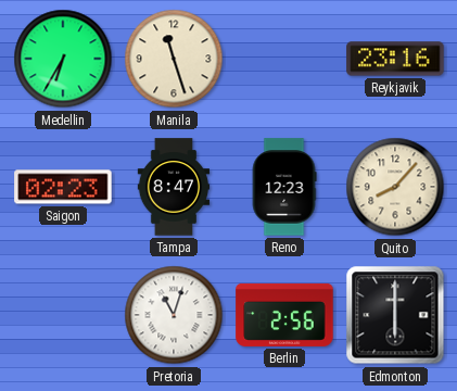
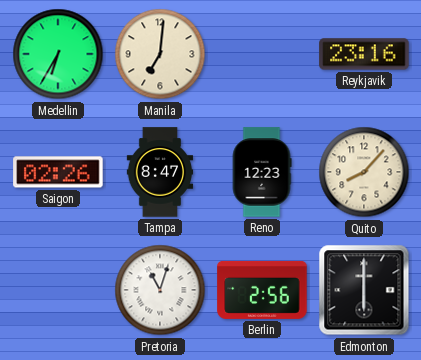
Manila: 11:27 -> 7:01
Saigon: 02:23 -> 02:26
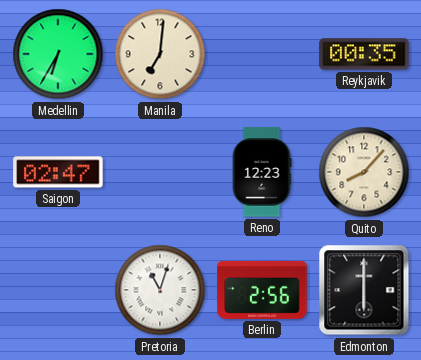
Reykjavik: 23:16 -> 00:35
Saigon: 02:26 -> 02:47
Tampa: 8:47 -> none
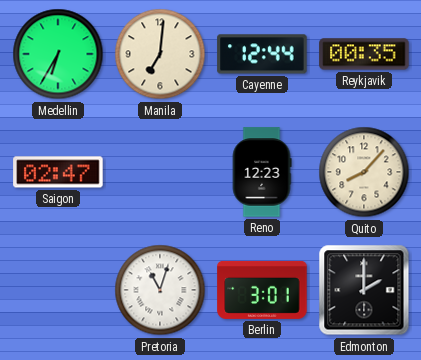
Cayenne: none -> 12:44
Berlin: 2:56 -> 3:01
Edmonton: 6:00 -> 2:00
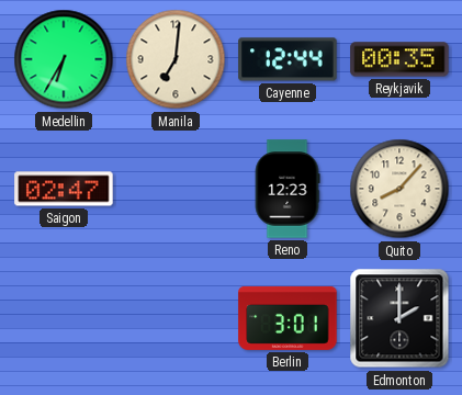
Pretoria: 11:03 -> none
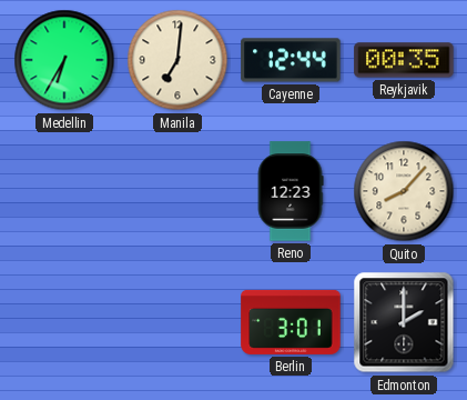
Saigon: 02:47 -> none
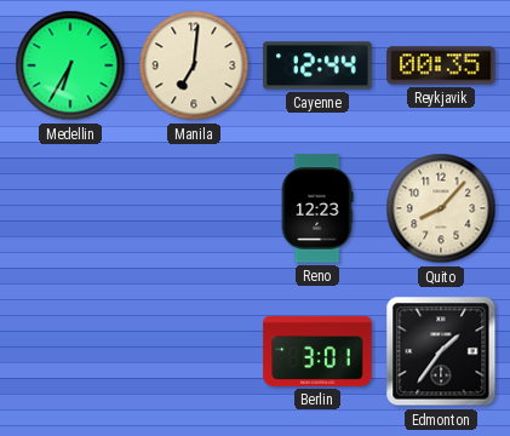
Edmonton: 2:00 -> 1:36
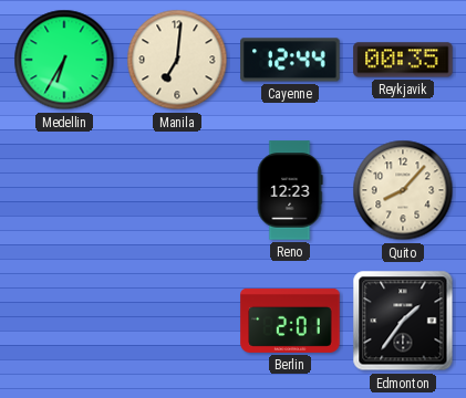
Berlin: 3:01 -> 2:01
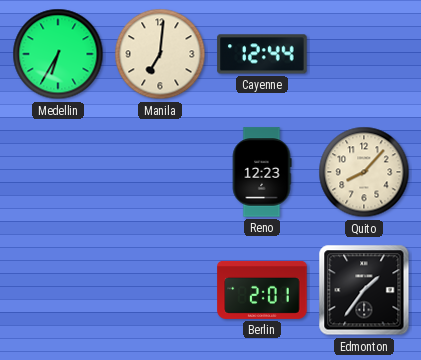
Reykjavik: 00:35 -> none
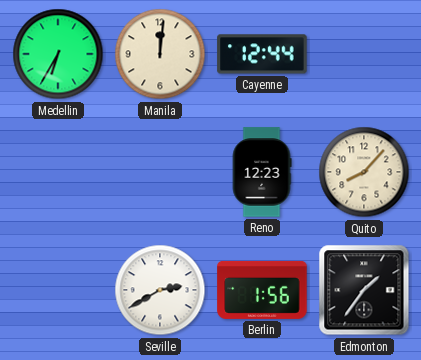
Manila: 7:01 -> 12:01
Seville: none -> 2:40
Berlin: 2:01 -> 1:56
